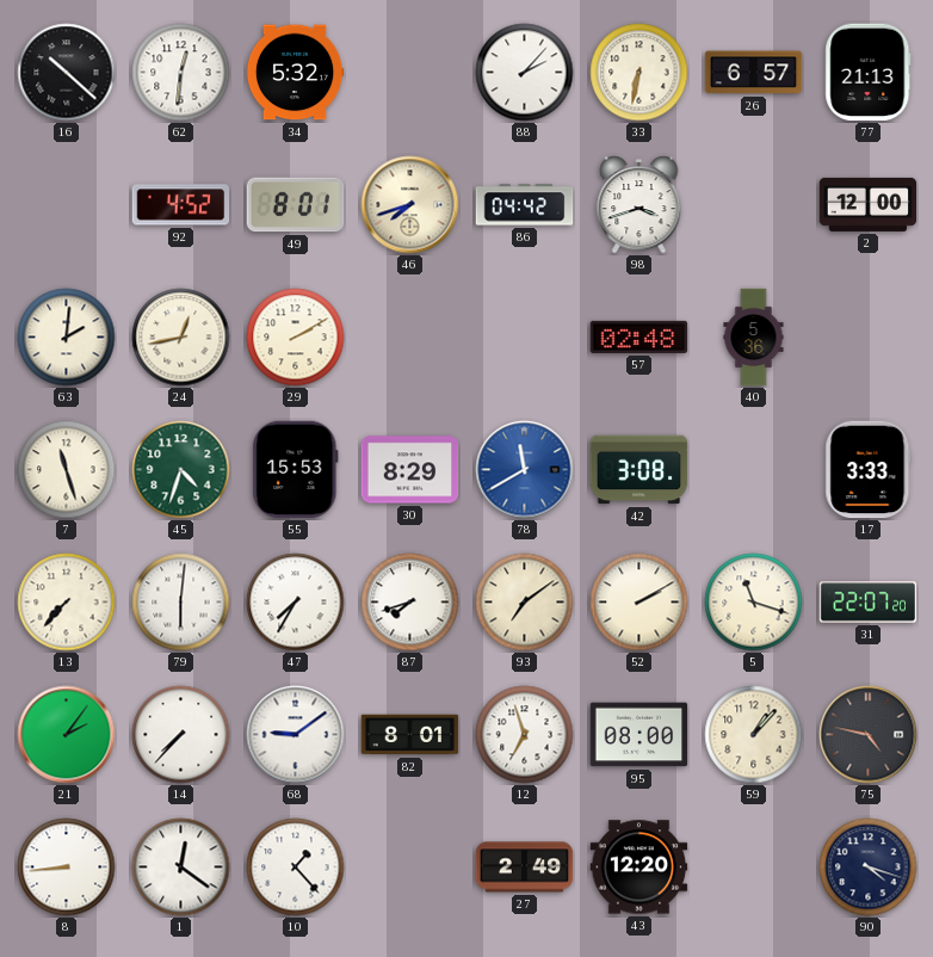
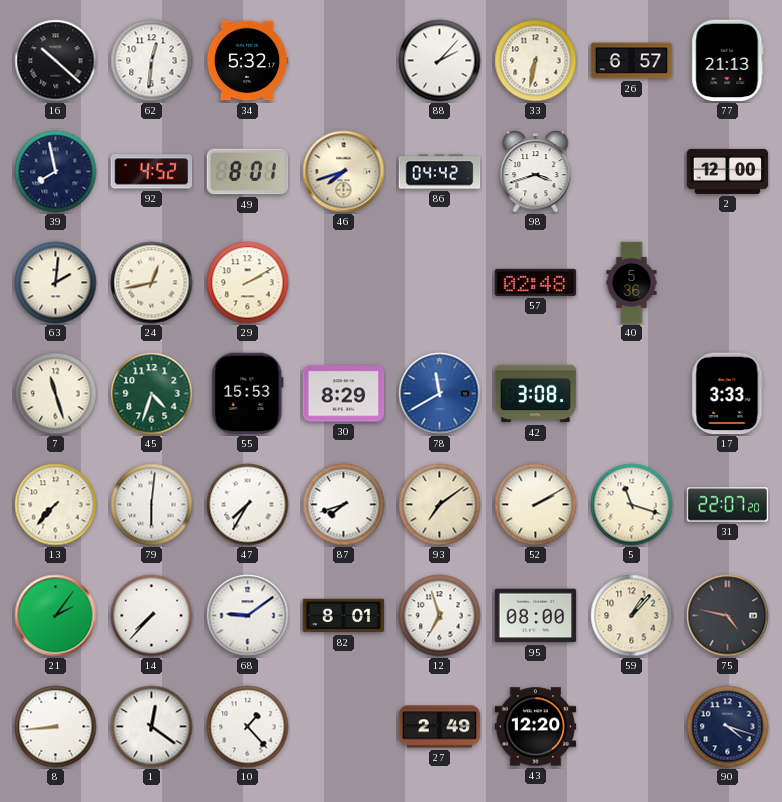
39: none -> 7:58
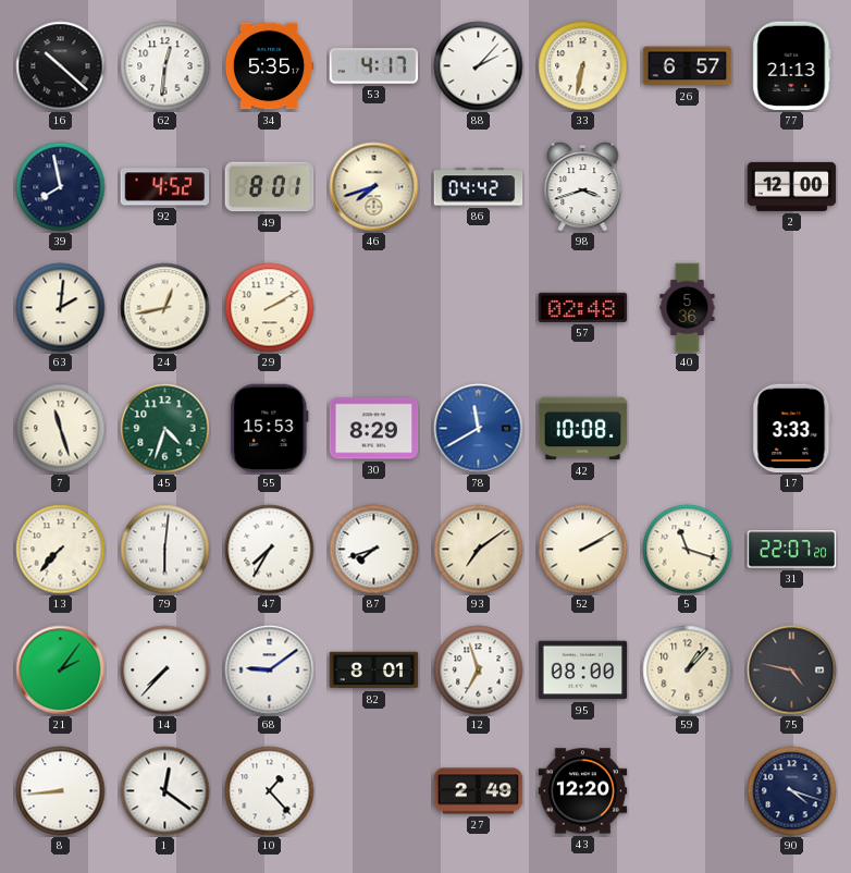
34: 5:32 -> 5:35
53: none -> 4:17
42: 3:08 -> 10:08
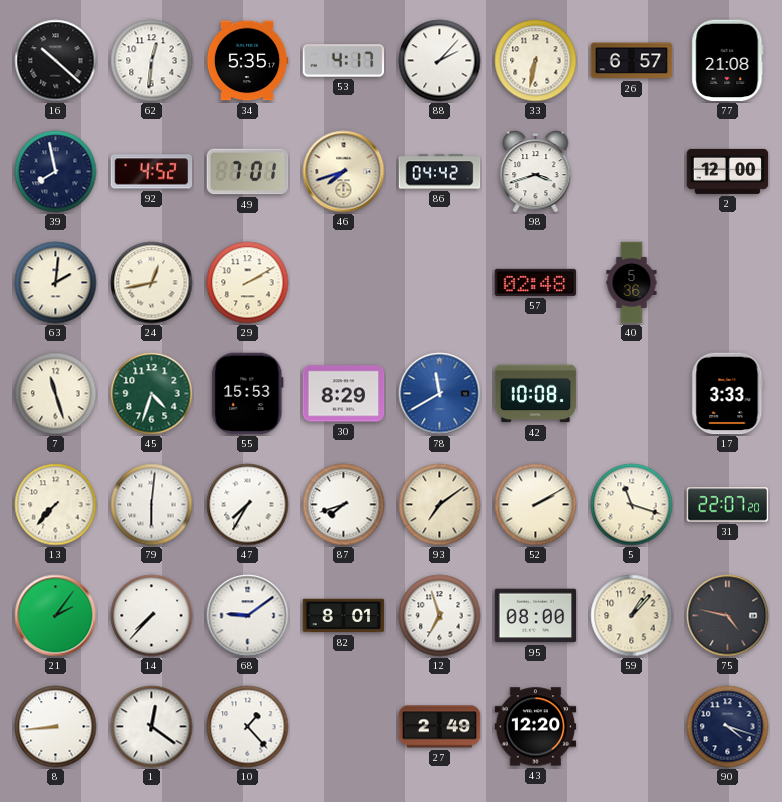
77: 21:13 -> 21:08
49: 8:01 -> 7:01
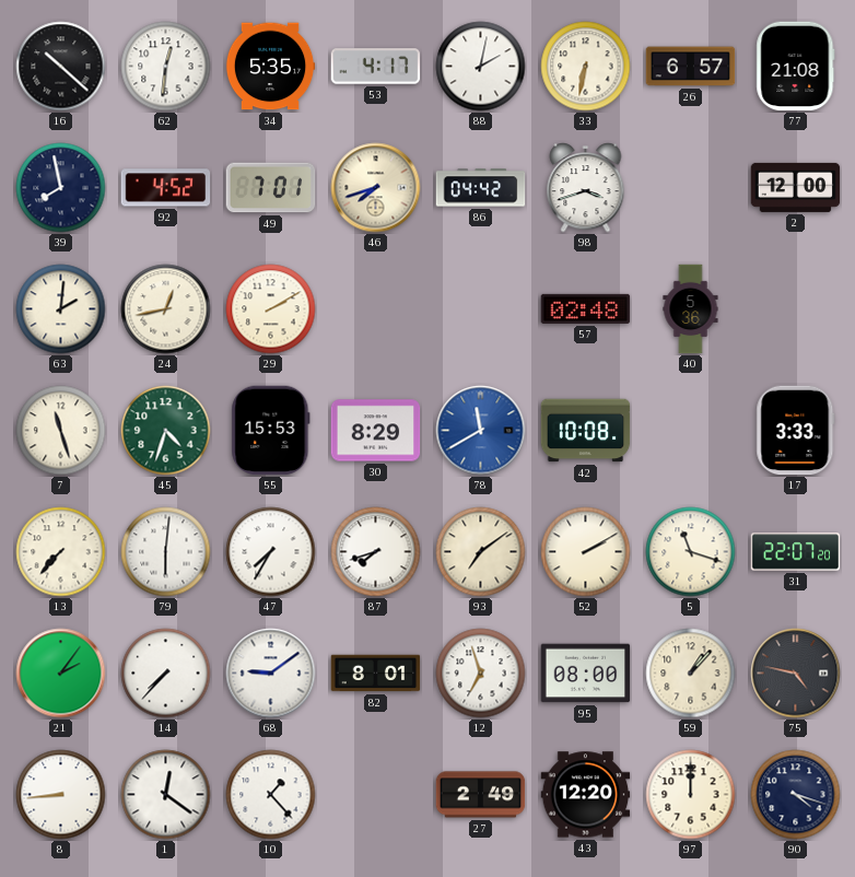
88: 2:07 -> 2:02
97: none -> 12:00
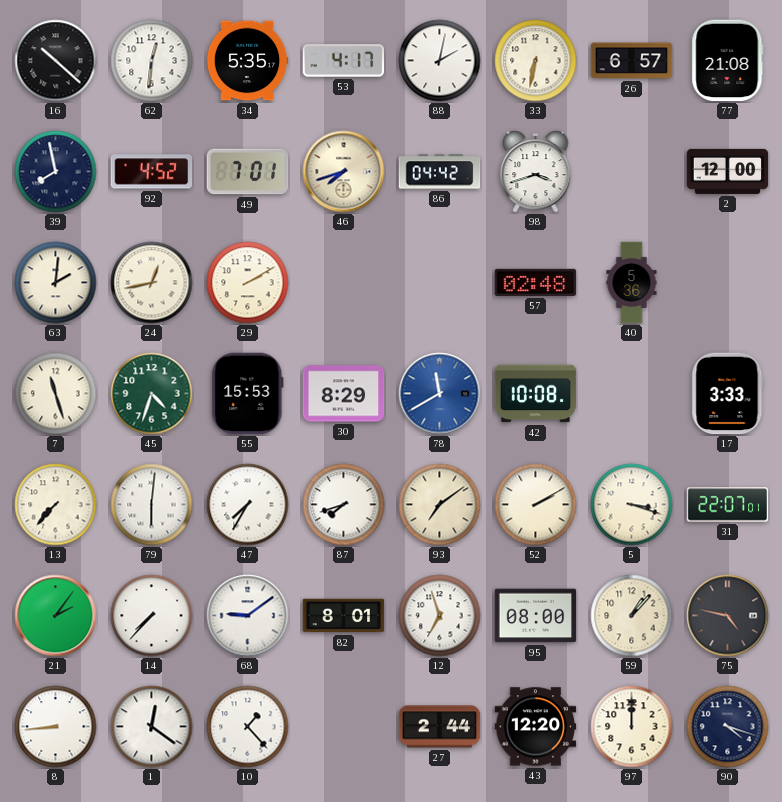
5: 11:18 -> 3:18
31: 22:07:20 -> 22:07:01
27: 2:49 -> 2:44
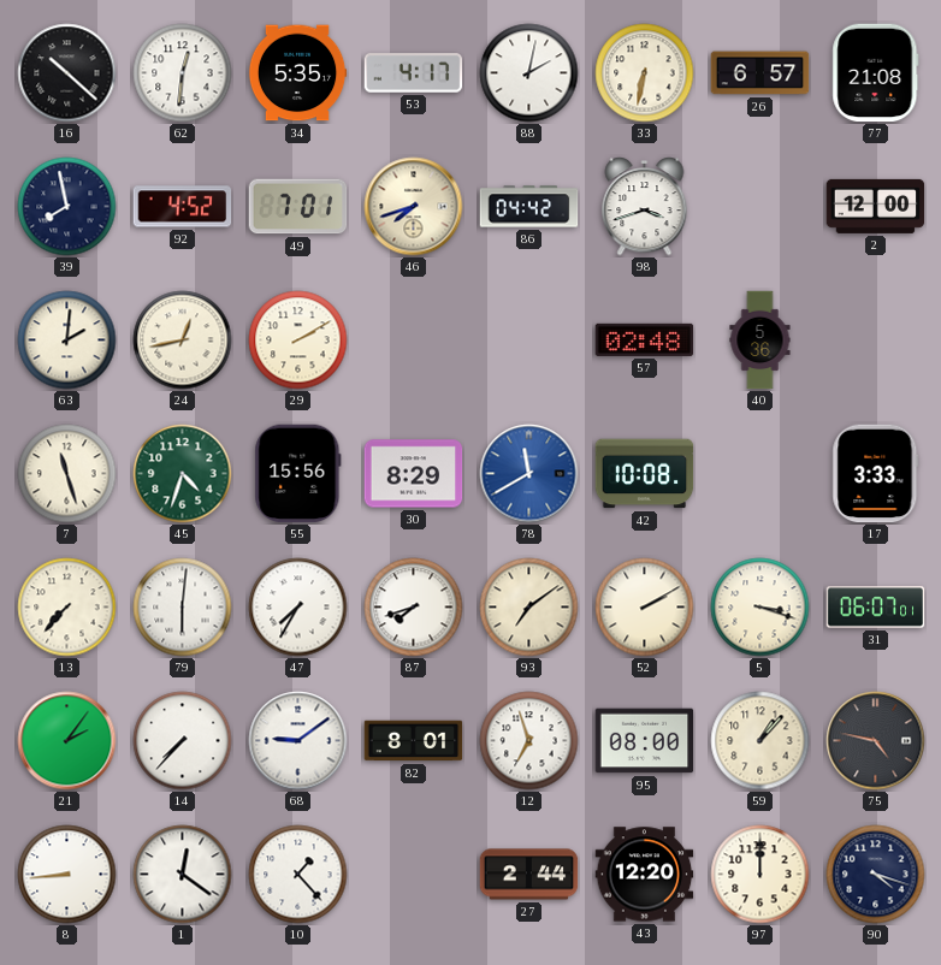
55: 15:53 -> 15:56
31: 22:07 -> 06:07
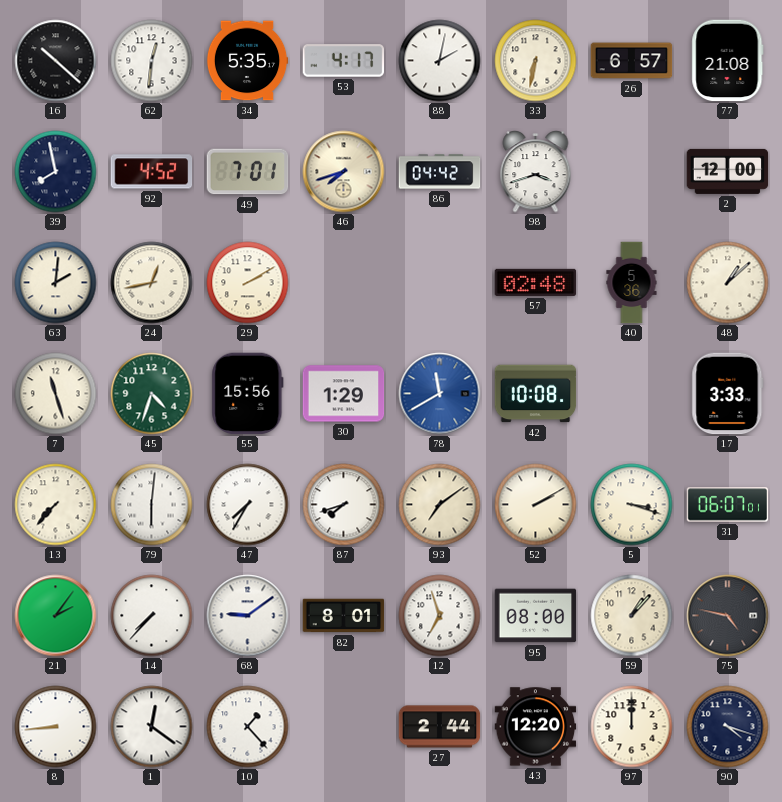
48: none -> 1:08
30: 8:29 -> 1:29
